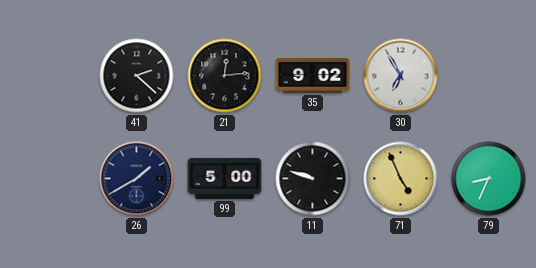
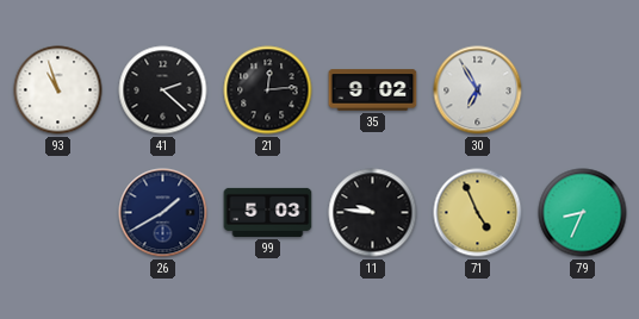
93: none -> 10:57
99: 5:00 -> 5:03
11: 9:48 -> 9:46
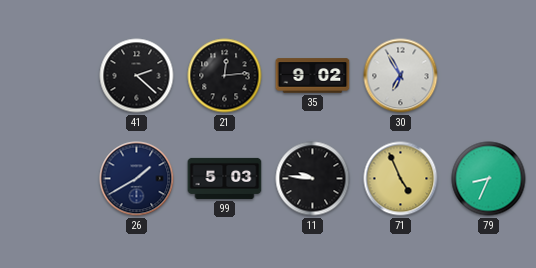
93: 10:57 -> none
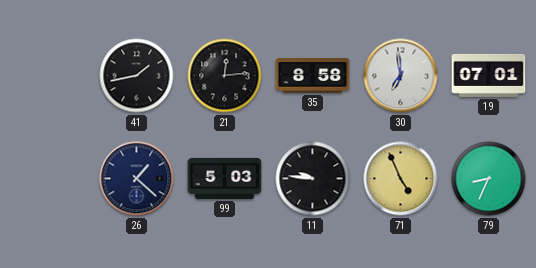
41: 2:22 -> 1:43
35: 9:02 -> 8:58
30: 6:55 -> 6:59
19: none -> 07:01
26: 1:40 -> 1:22
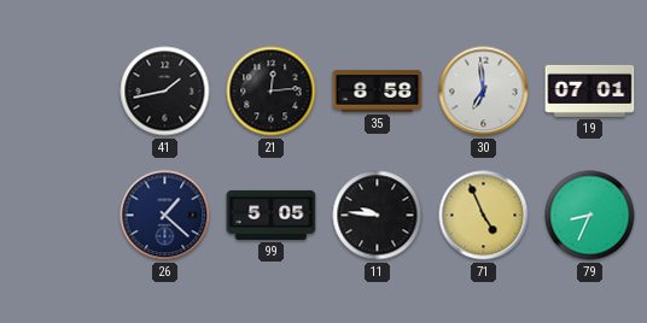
99: 5:03 -> 5:05
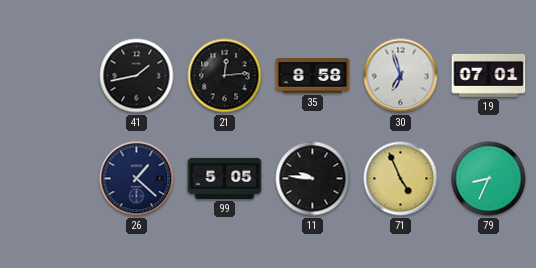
30: 6:59 -> 6:57
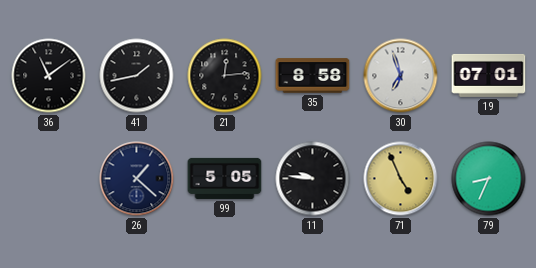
36: none -> 11:09
